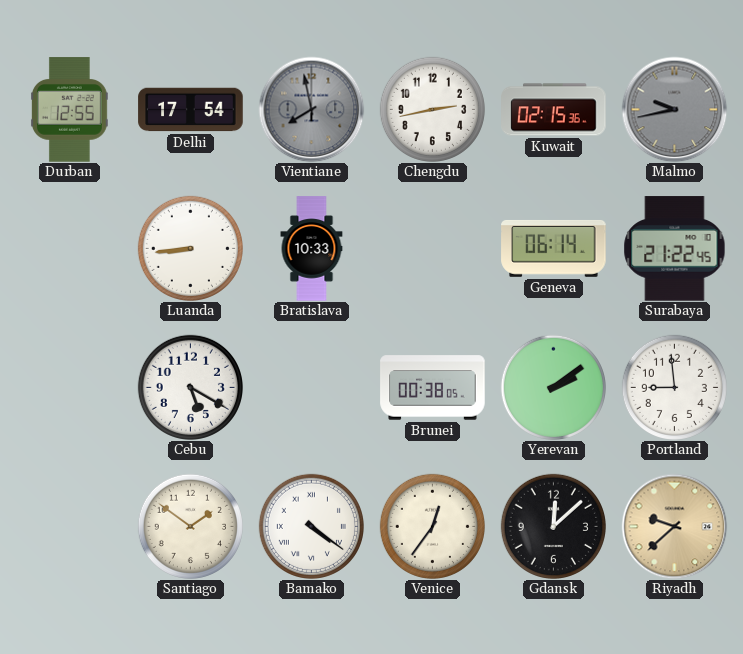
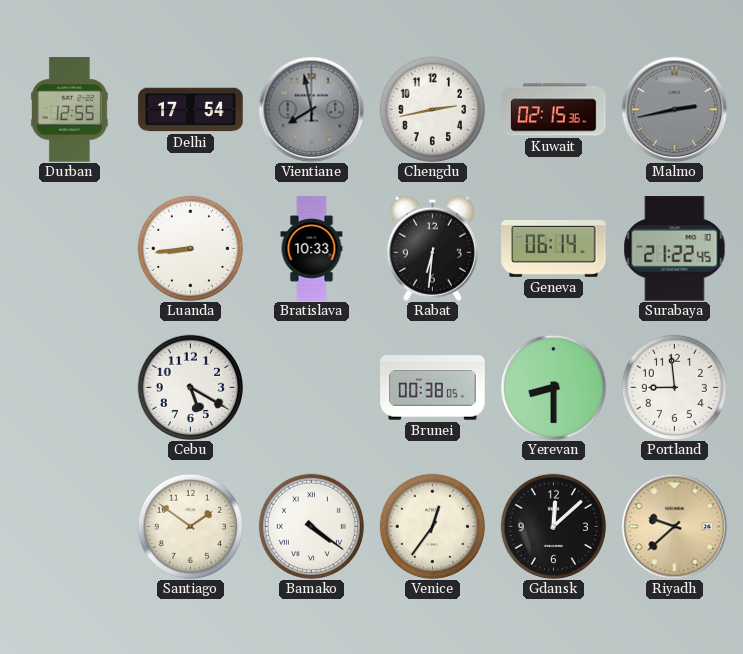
Malmo: 9:43 -> 2:43
Rabat: none -> 6:31
Yerevan: 2:09 -> 8:30
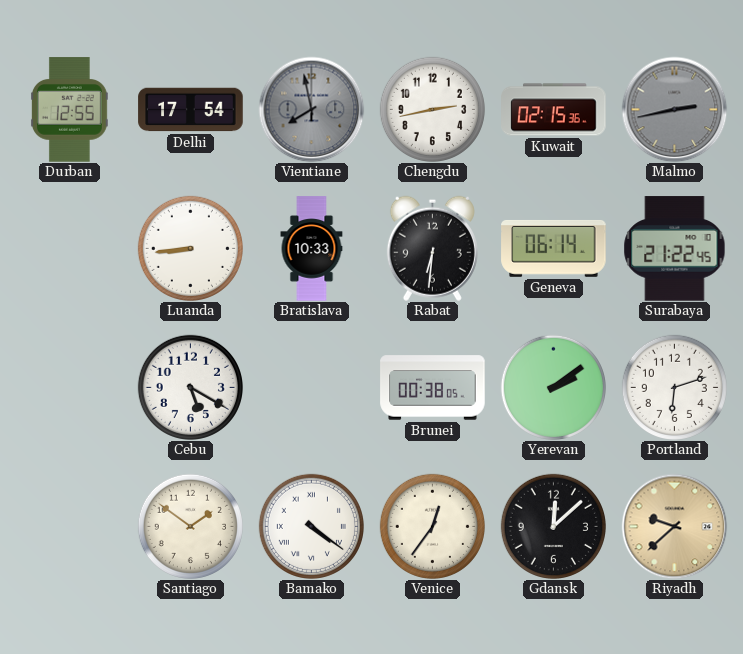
Yerevan: 8:30 -> 2:09
Portland: 8:59 -> 6:12
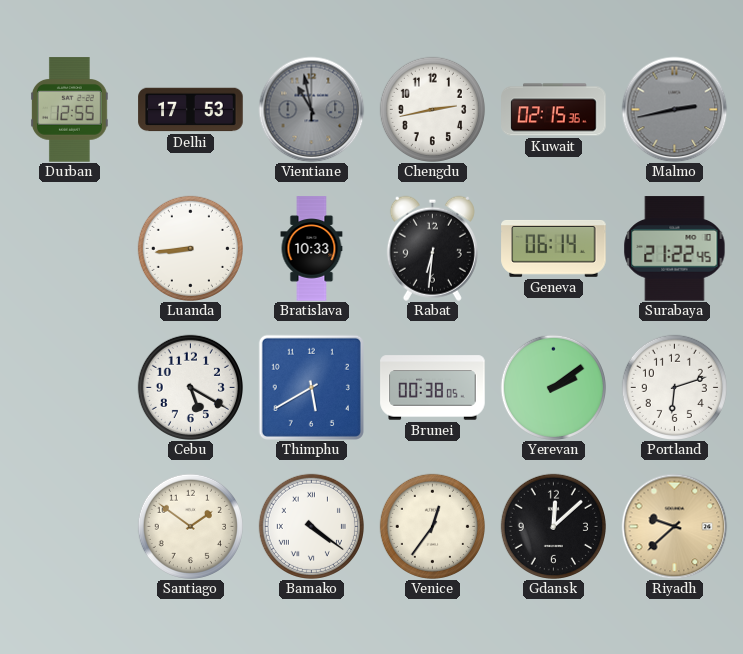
Delhi: 17:54 -> 17:53
Vientiane: 7:58 -> 10:58
Thimphu: none -> 5:40
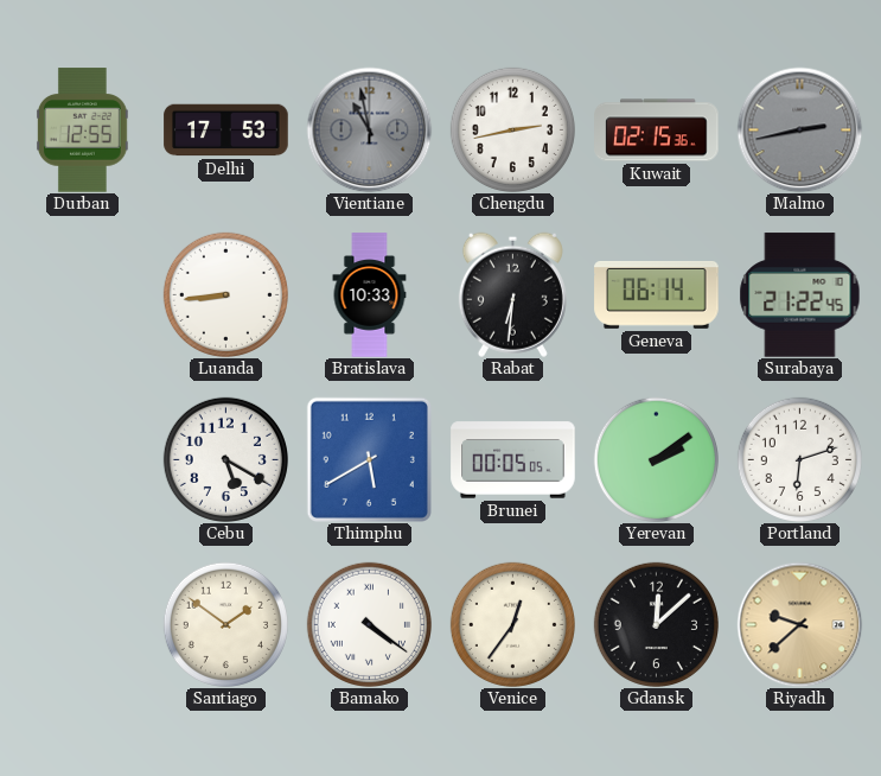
Brunei: 00:38 -> 00:05
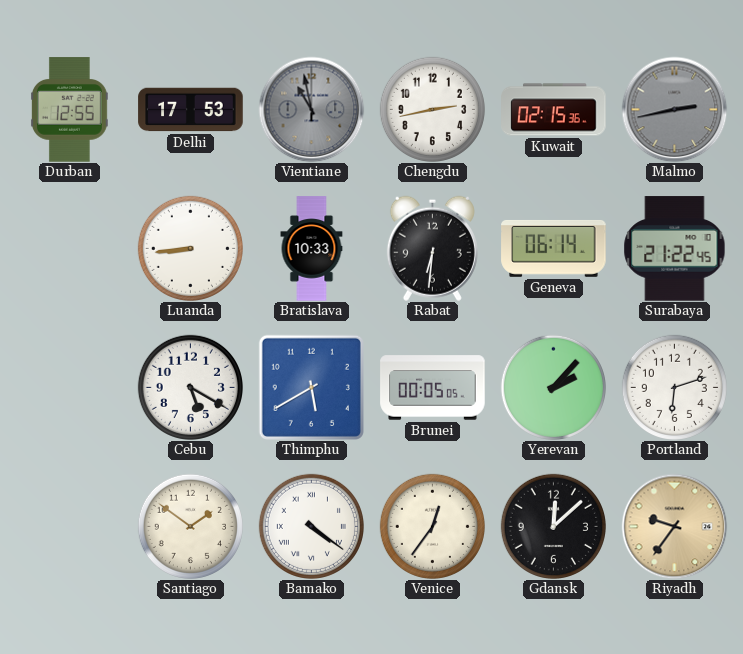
Yerevan: 2:09 -> 2:07
Riyadh: 9:38 -> 9:36
